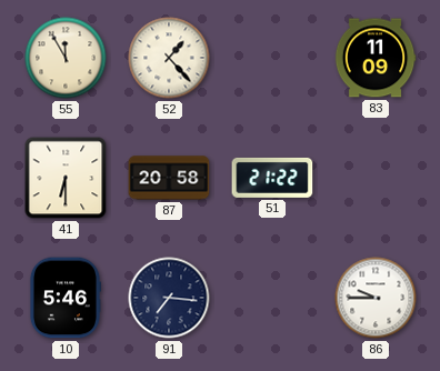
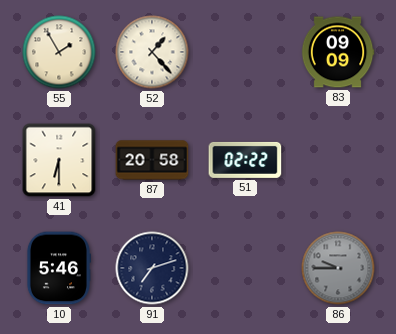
55: 11:55 -> 1:55
83: 11:09 -> 09:09
51: 21:22 -> 02:22
91: 7:16 -> 7:12
86 dial: white -> grey
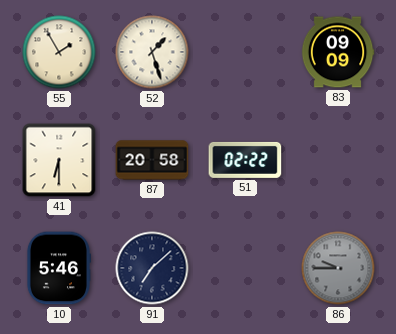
52: 1:23 -> 1:27
91: 7:12 -> 7:08
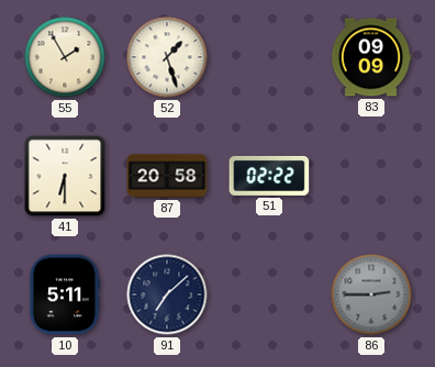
10: 5:46 -> 5:11
86: 9:45 -> 2:45
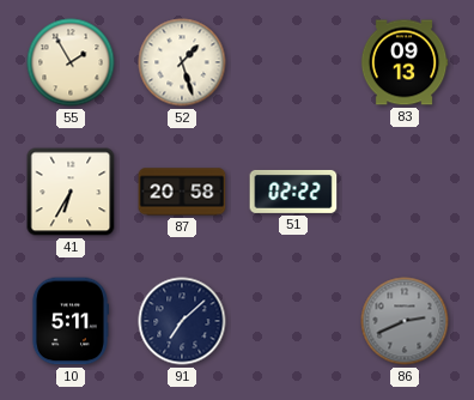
83: 09:09 -> 09:13
41: 6:30 -> 6:35
86: 2:45 -> 2:41
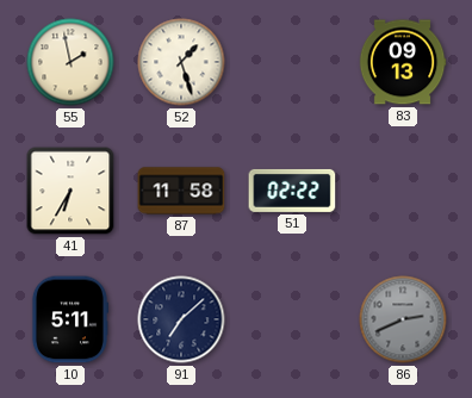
55: 1:55 -> 1:58
87: 20:58 -> 11:58
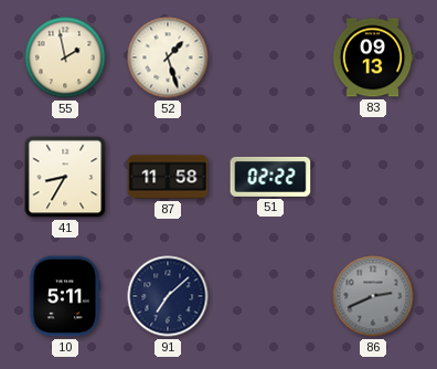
41: 6:35 -> 8:35
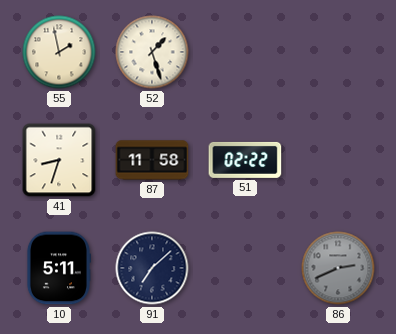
83: 09:13 -> none
41: 8:35 -> 8:33
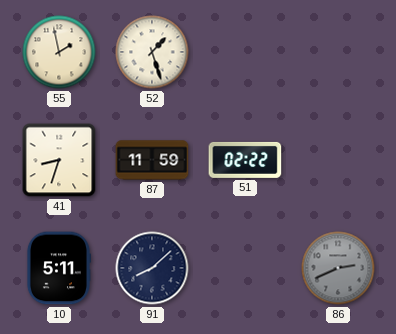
87: 11:58 -> 11:59
91: 7:08 -> 8:08
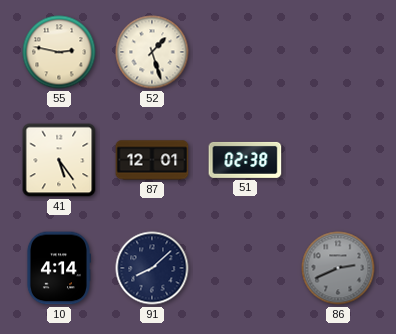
55: 1:58 -> 2:47
41: 8:33 -> 5:24
87: 11:59 -> 12:01
51: 02:22 -> 02:38
10: 5:11 -> 4:14
